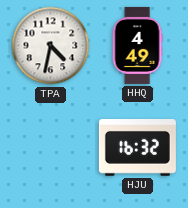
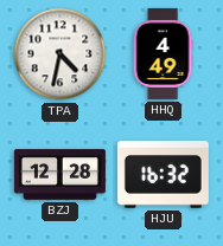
BZJ: none -> 12:28
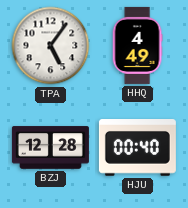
TPA: 4:32 -> 5:06
HJU: 16:32 -> 00:40
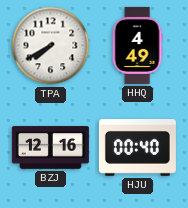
TPA: 5:06 -> 7:40
BZJ: 12:28 -> 12:16
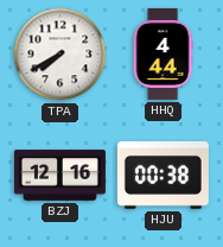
HHQ: 4:49 -> 4:44
HJU: 00:40 -> 00:38
